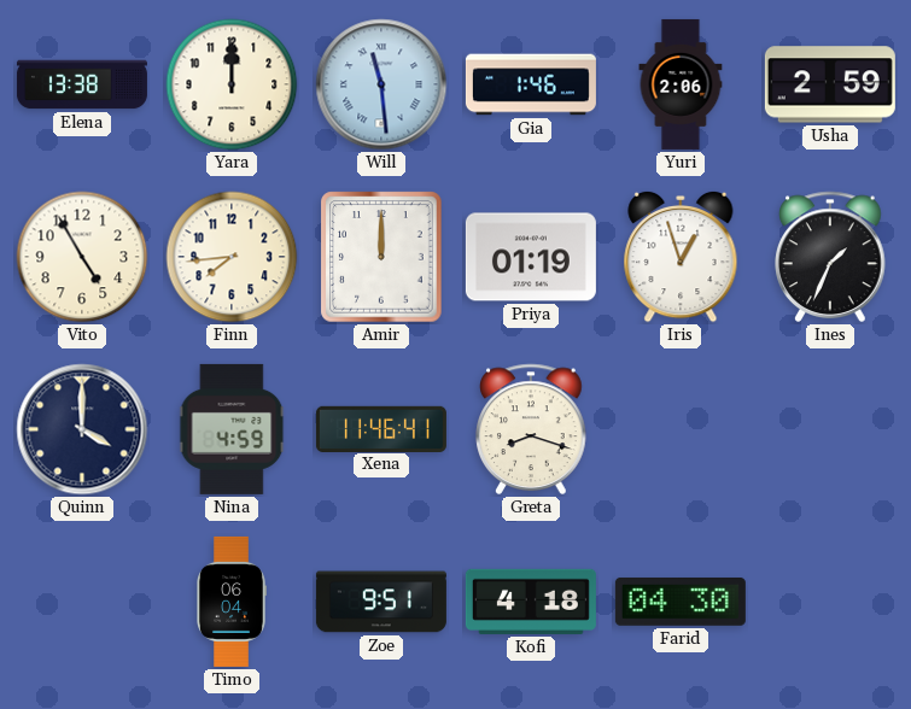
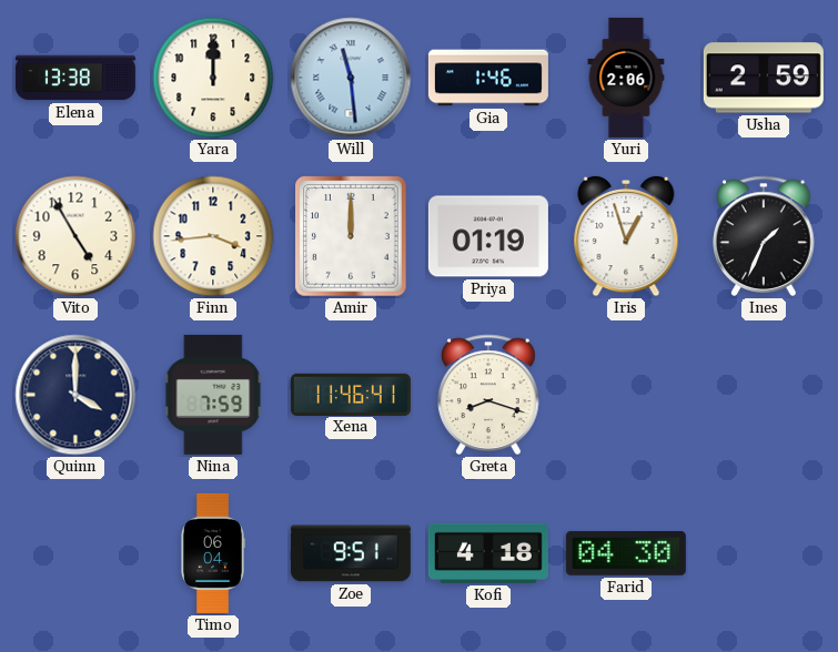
Finn: 7:44 -> 3:44
Nina: 4:59 -> 7:59
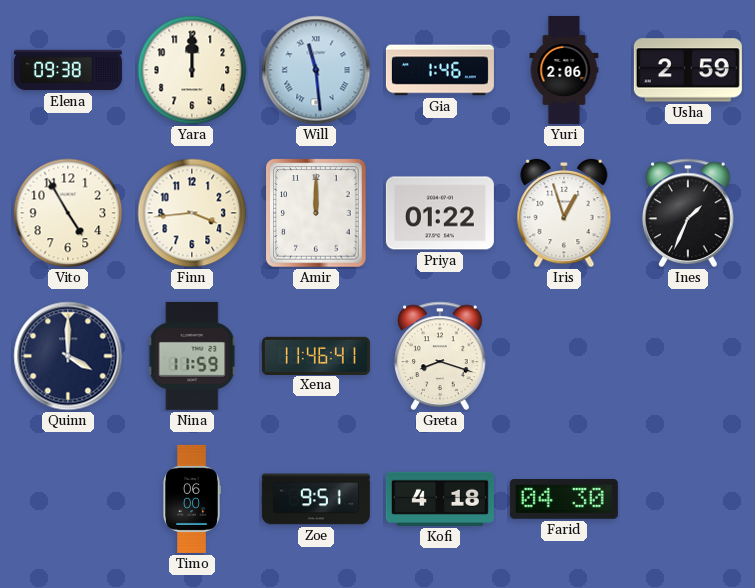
Elena: 13:38 -> 09:38
Priya: 01:19 -> 01:22
Nina: 7:59 -> 11:59
Timo: 06:04 -> 06:00
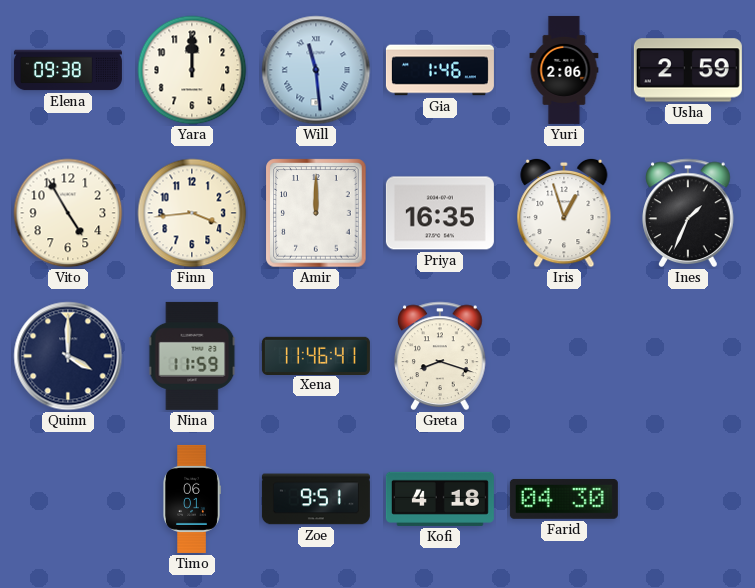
Priya: 01:22 -> 16:35
Timo: 06:00 -> 06:01
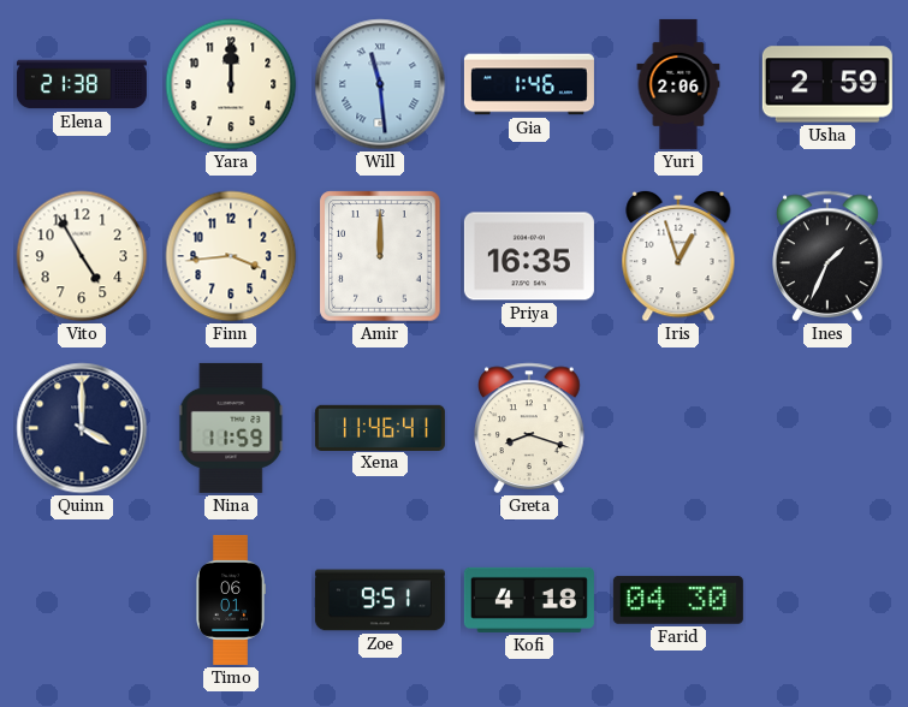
Elena: 09:38 -> 21:38
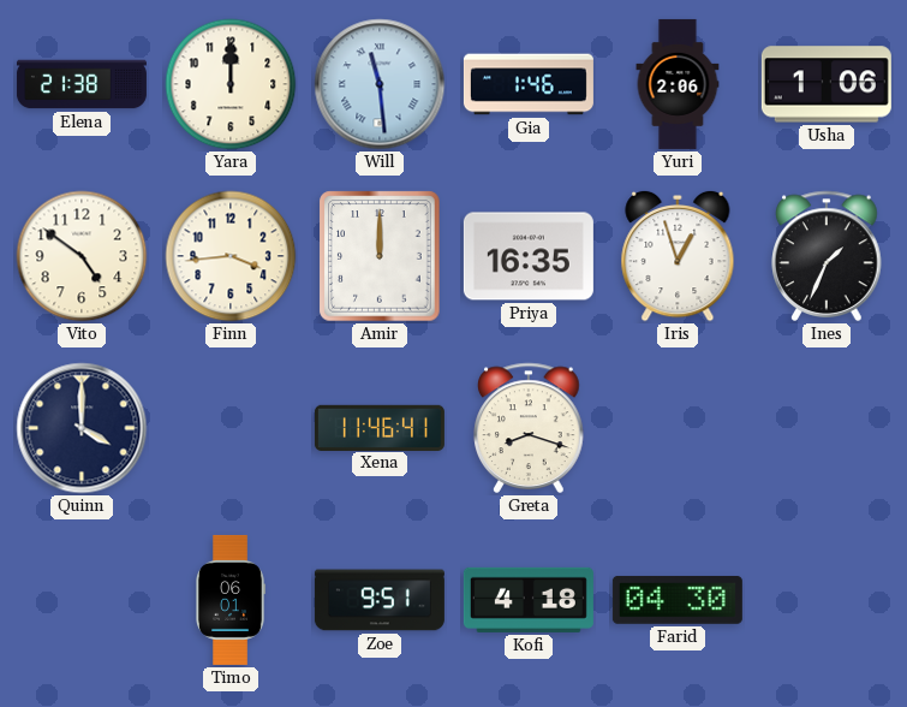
Usha: 2:59 -> 1:06
Vito: 4:55 -> 4:51
Nina: 11:59 -> none
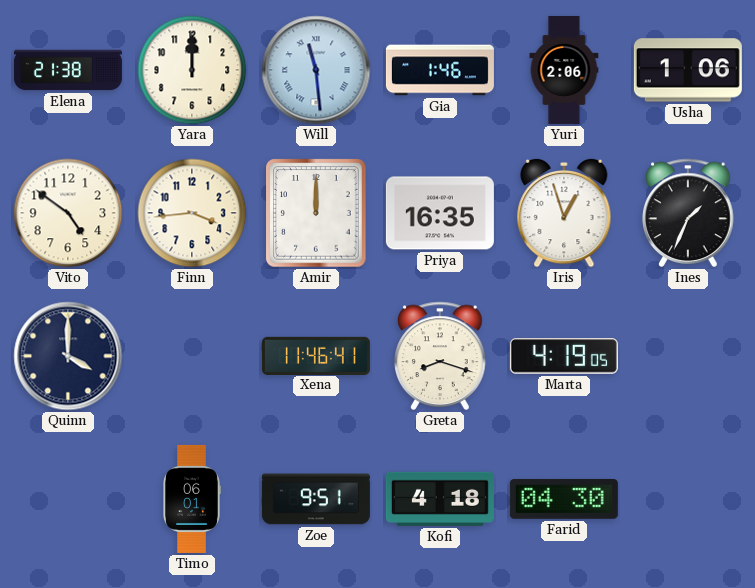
Marta: none -> 4:19
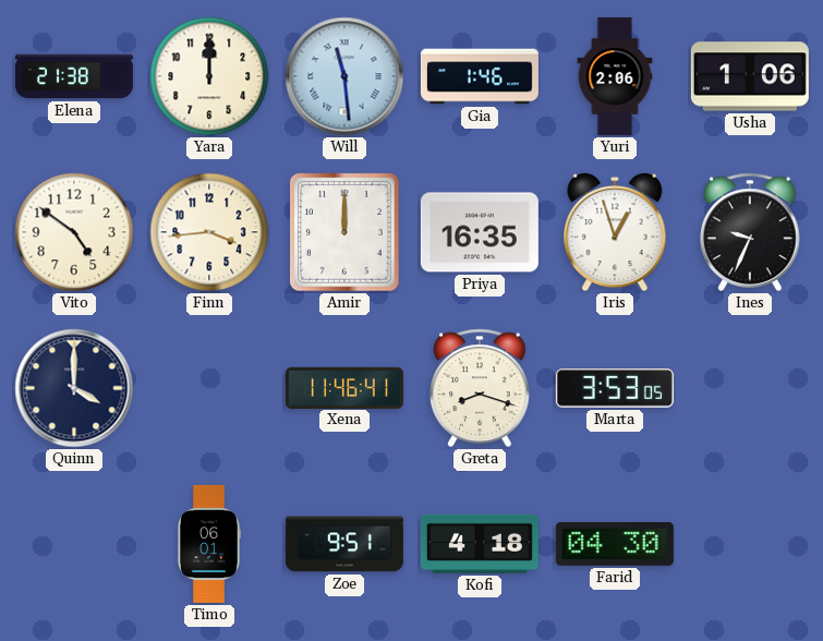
Ines: 1:34 -> 9:34
Marta: 4:19 -> 3:53
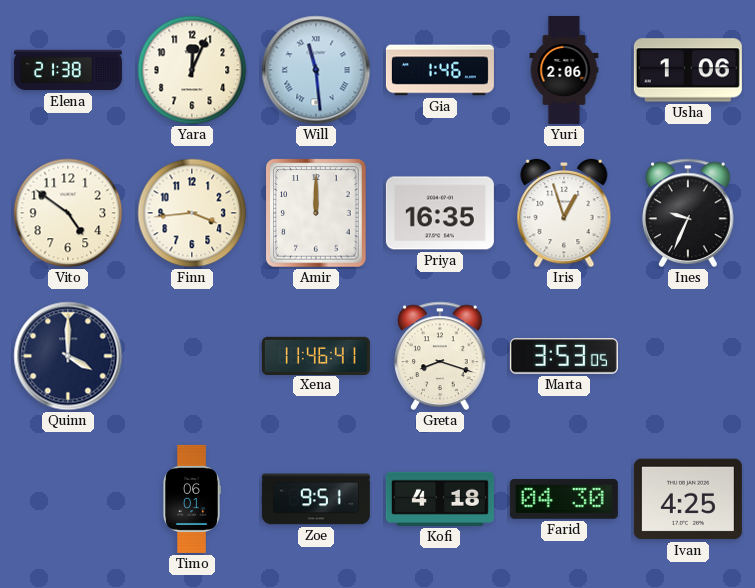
Yara: 12:00 -> 12:04
Ivan: none -> 4:25
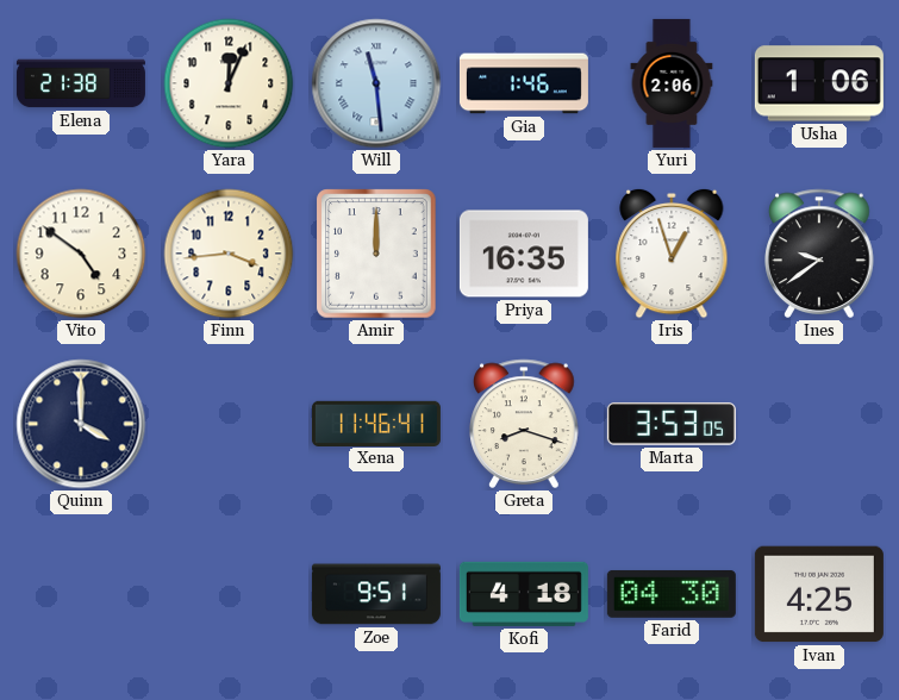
Ines: 9:34 -> 9:39
Timo: 06:01 -> none
